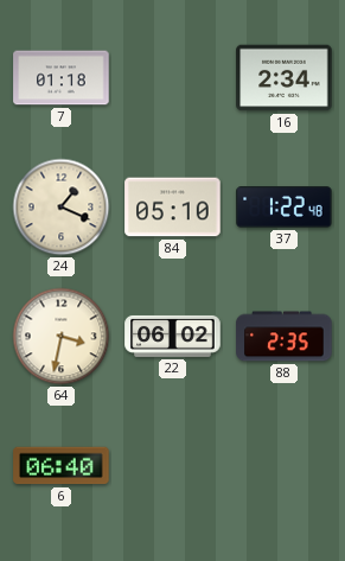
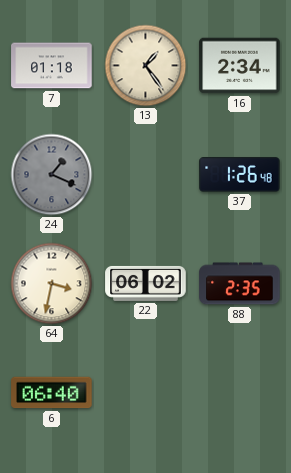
13: none -> 1:24
24 dial: cream -> grey
84: 05:10 -> none
37: 1:22 -> 1:26
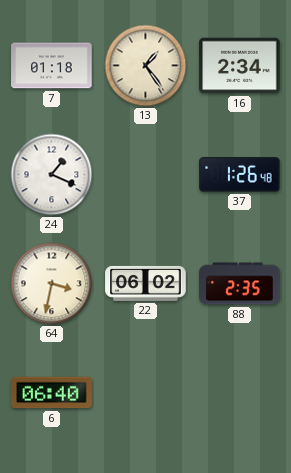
24 dial: grey -> white
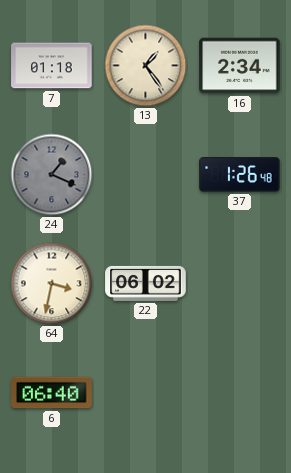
24 dial: white -> grey
88: 2:35 -> none
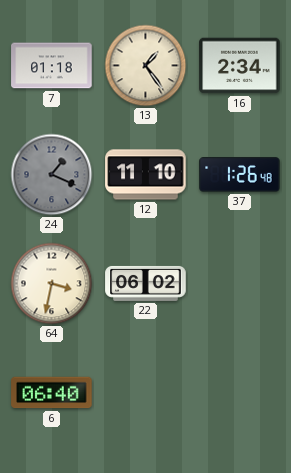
12: none -> 11:10
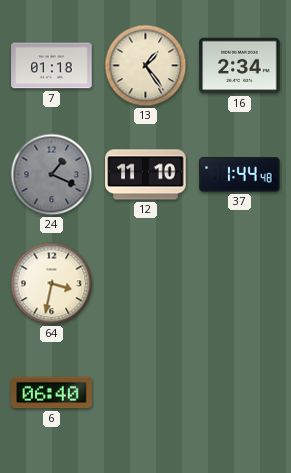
37: 1:26 -> 1:44
22: 06:02 -> none
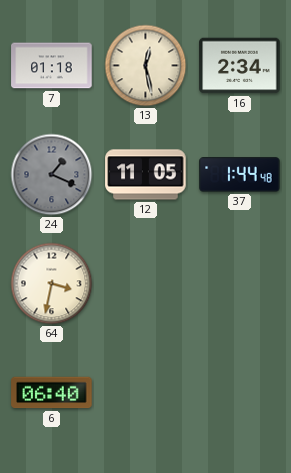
13: 1:24 -> 12:28
12: 11:10 -> 11:05
